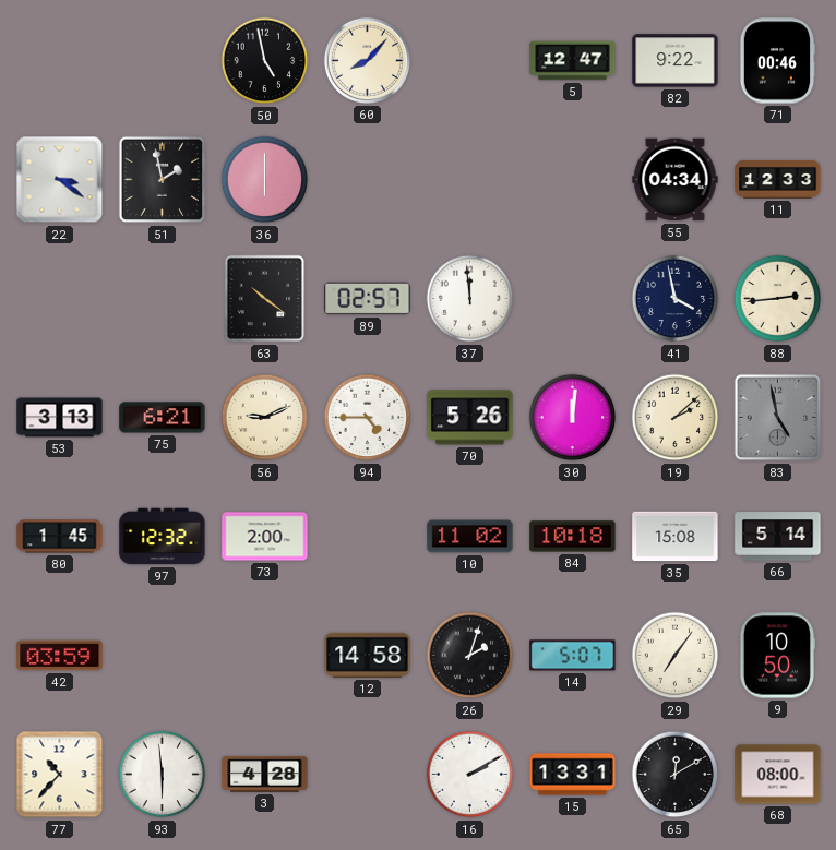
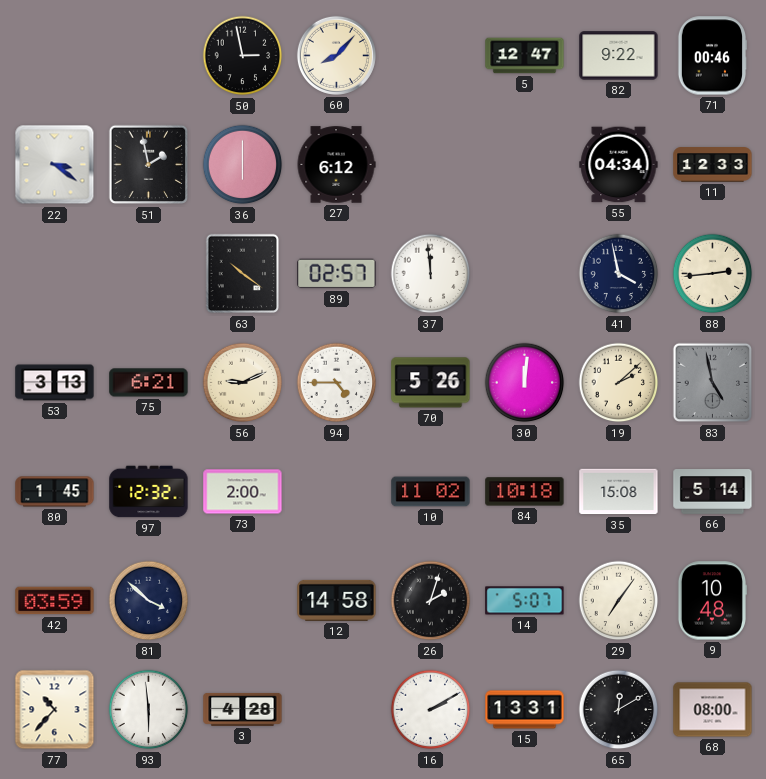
50: 4:58 -> 2:58
27: none -> 6:12
81: none -> 3:52
9: 10:50 -> 10:48
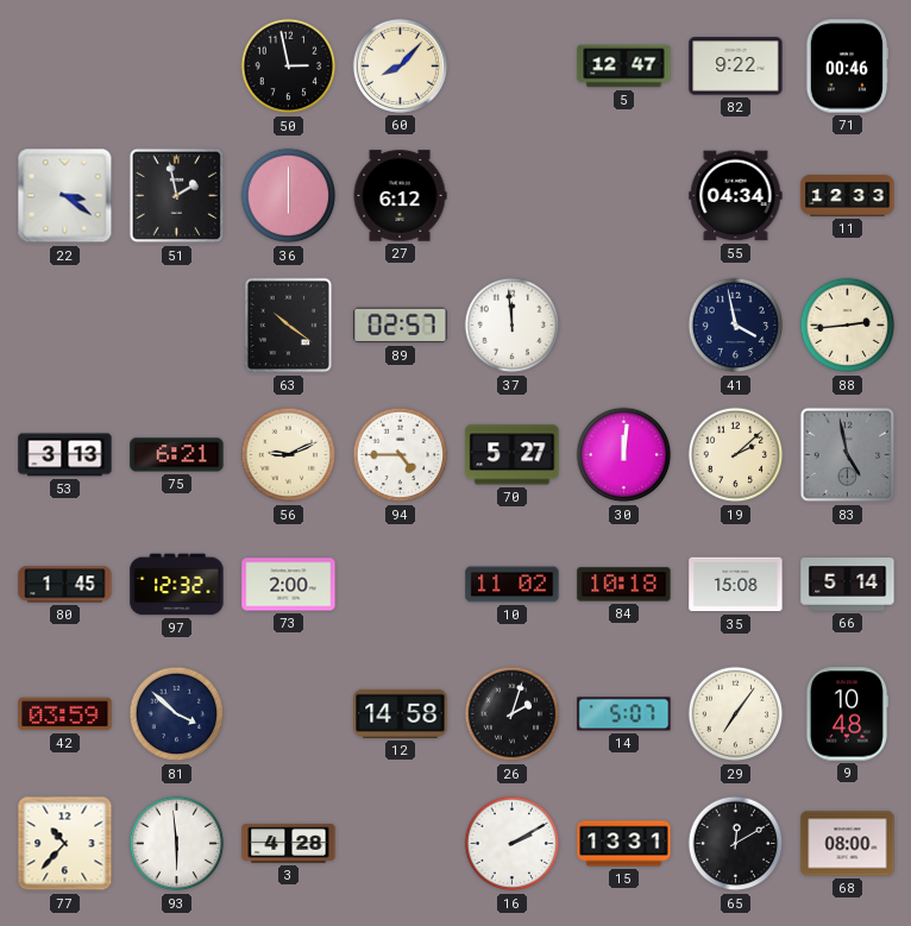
70: 5:26 -> 5:27
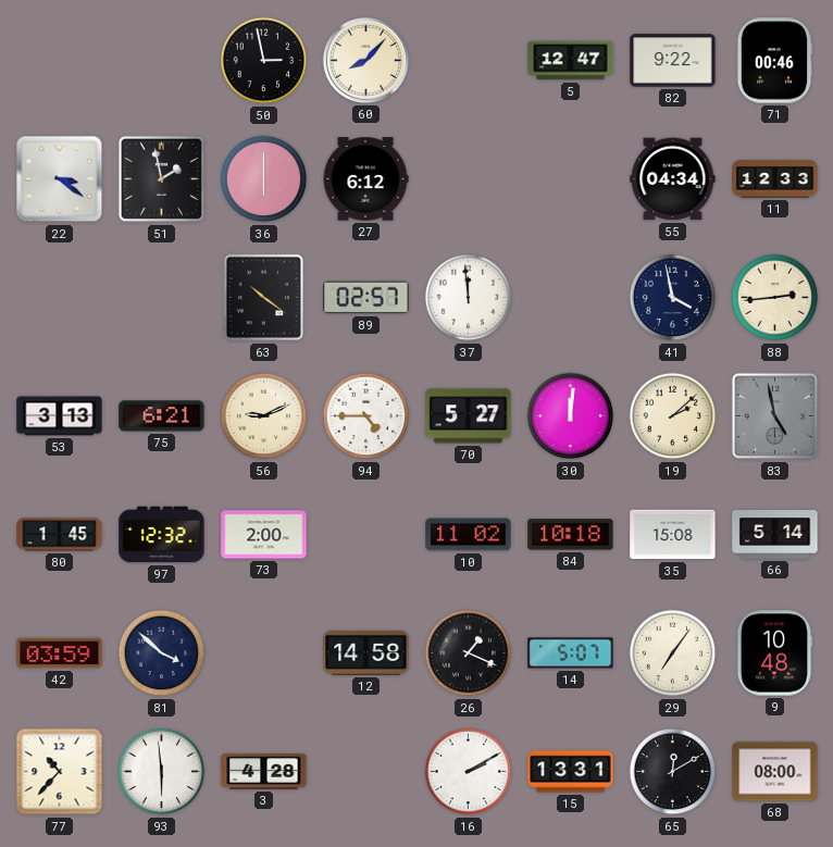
26: 2:03 -> 1:19
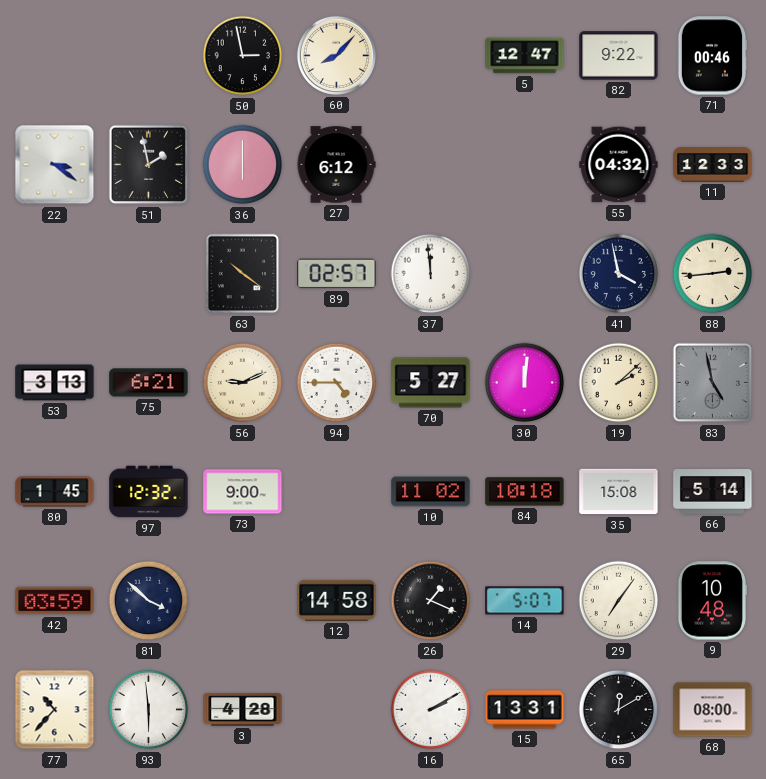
55: 04:34 -> 04:32
73: 2:00 -> 9:00
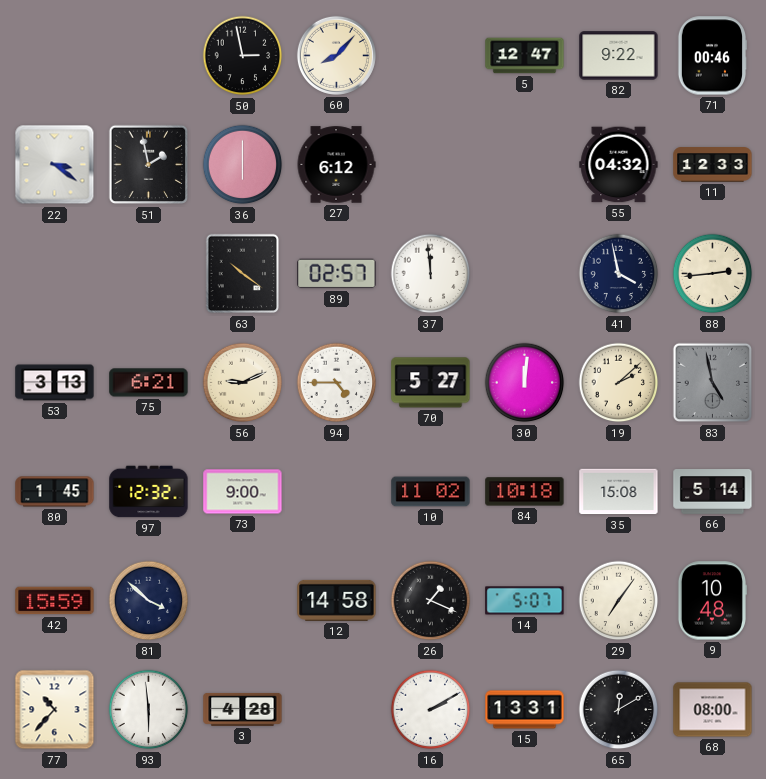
42: 03:59 -> 15:59
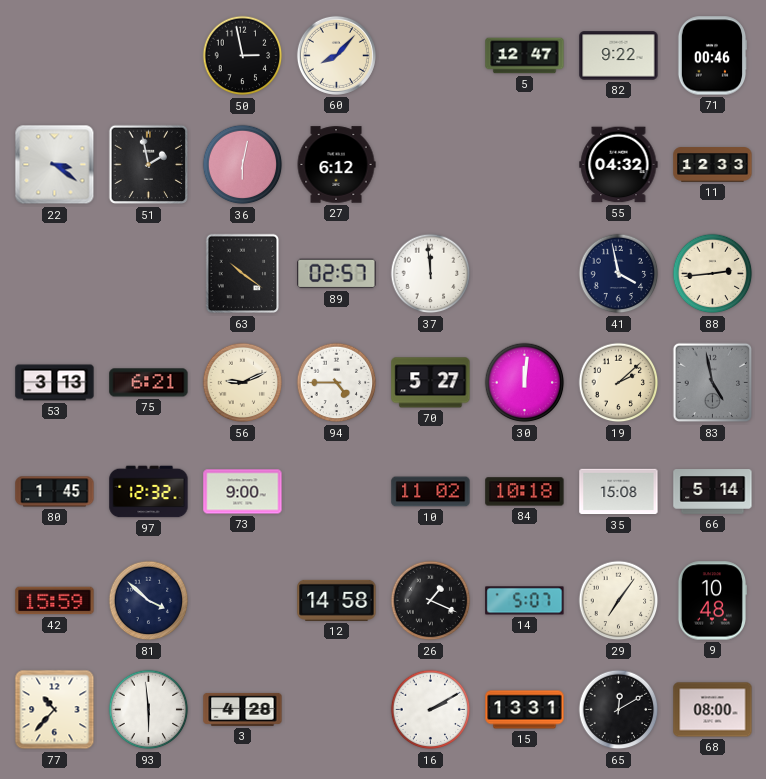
36: 6:00 -> 6:02
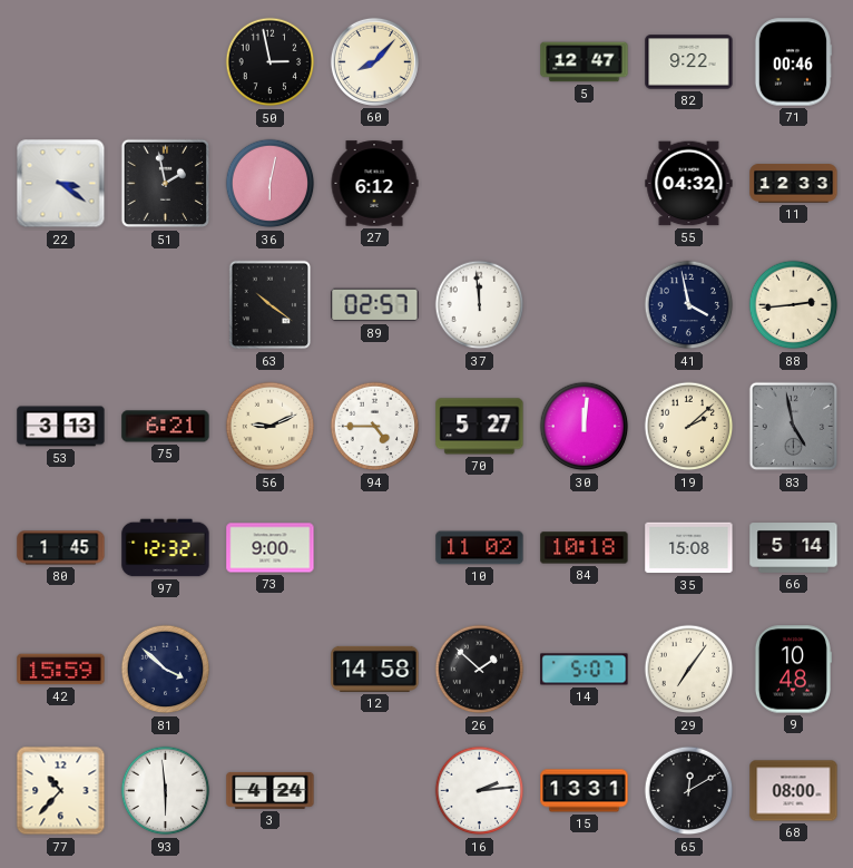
26: 1:19 -> 1:52
3: 4:28 -> 4:24
16: 2:10 -> 2:14
